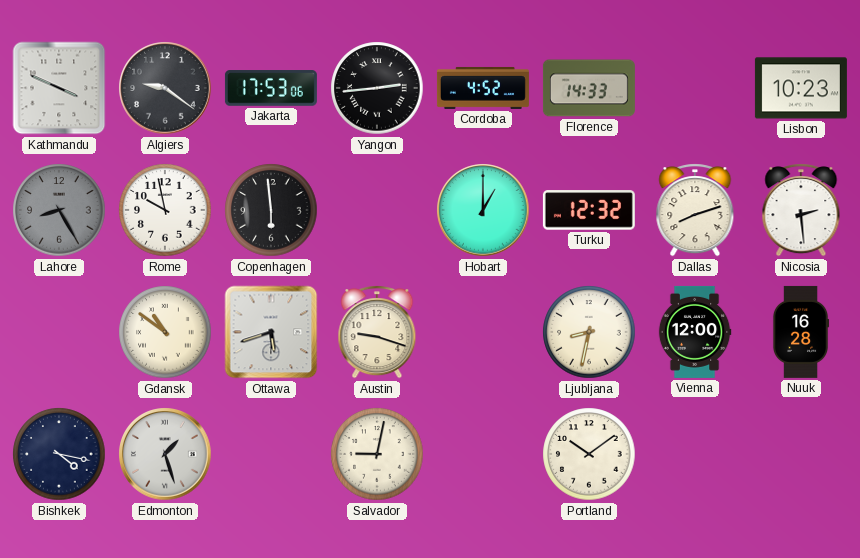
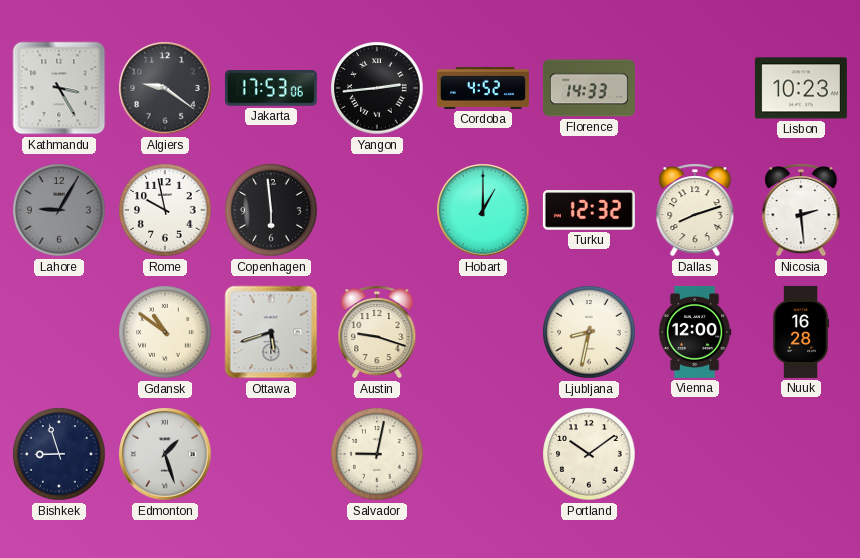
Kathmandu: 3:49 -> 3:25
Lahore: 8:25 -> 9:05
Bishkek: 4:17 -> 8:57
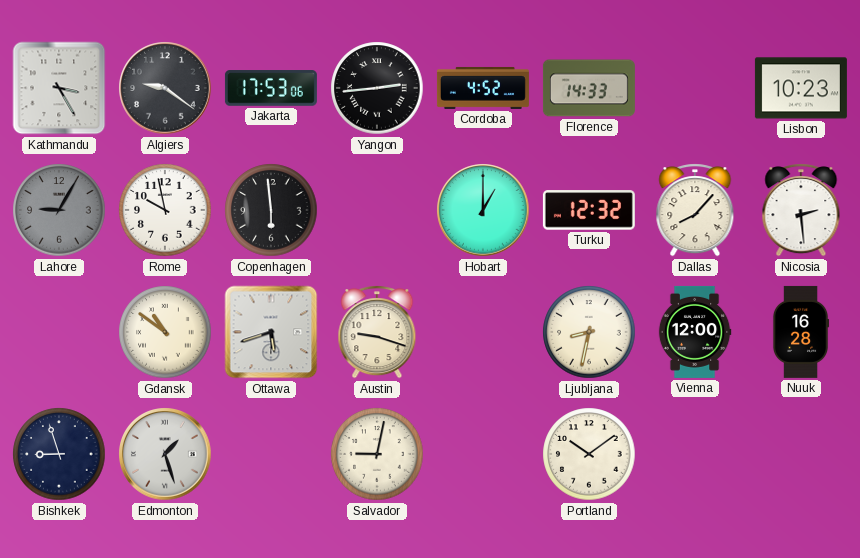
Dallas: 8:12 -> 8:07
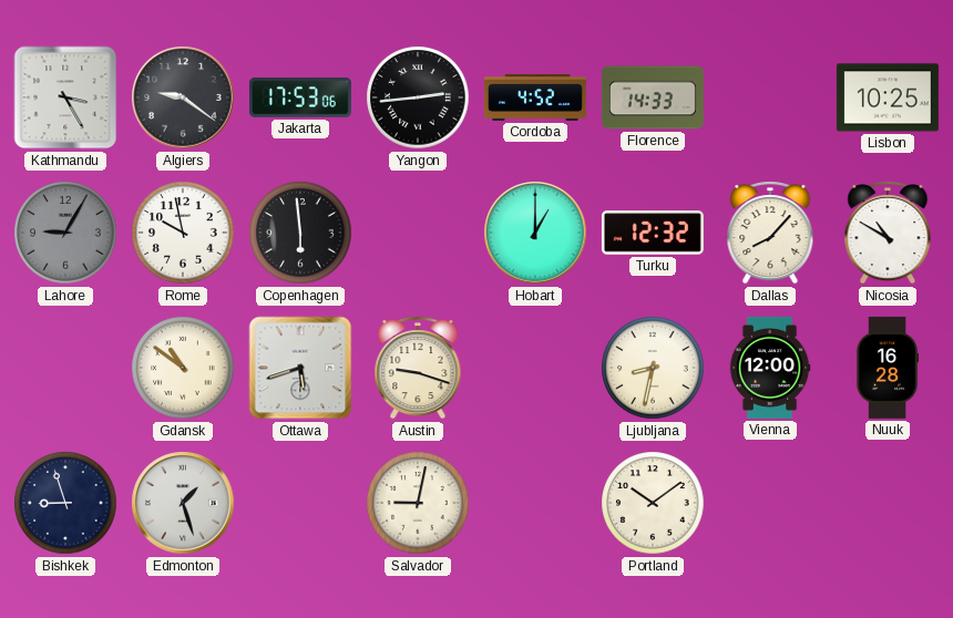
Lisbon: 10:23 -> 10:25
Nicosia: 2:29 -> 10:50
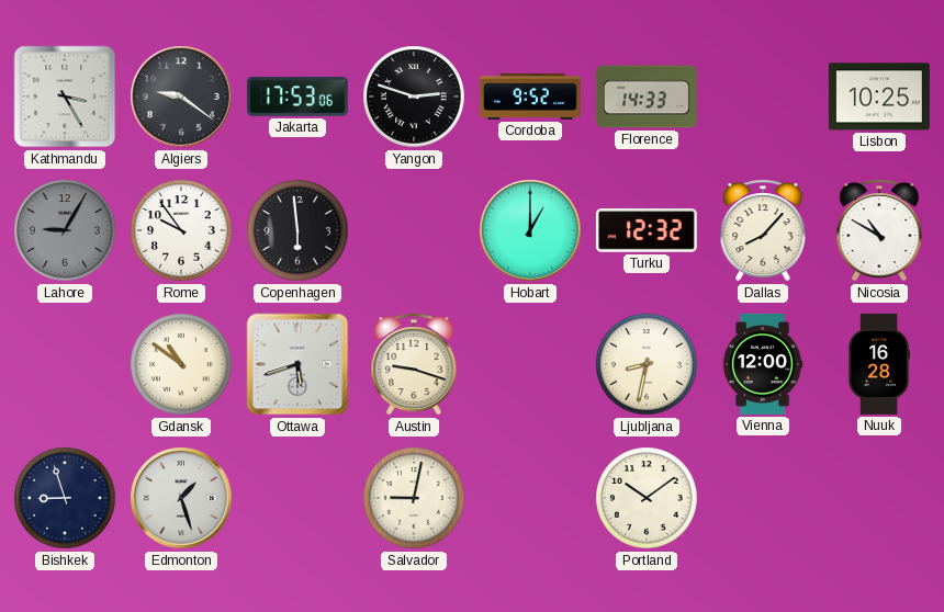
Yangon: 2:44 -> 2:48
Cordoba: 4:52 -> 9:52
Rome: 9:58 -> 9:54
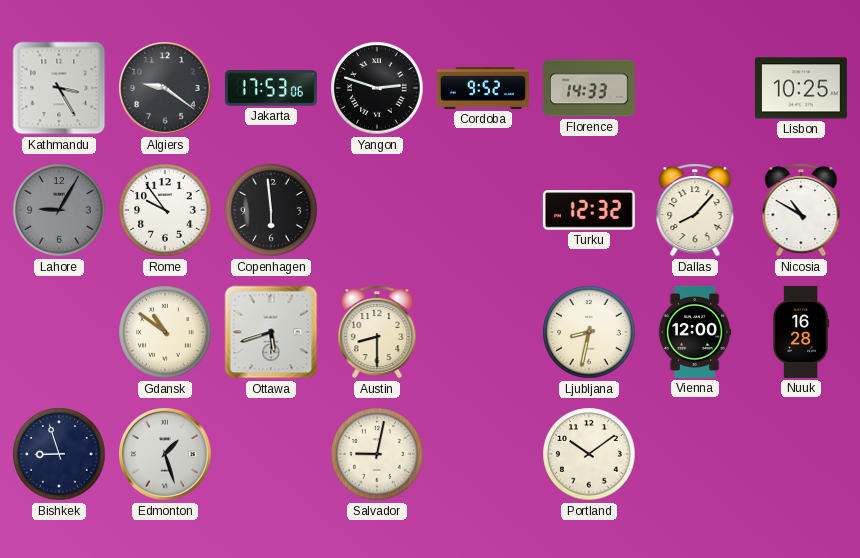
Hobart: 1:00 -> none
Austin: 9:18 -> 8:30
